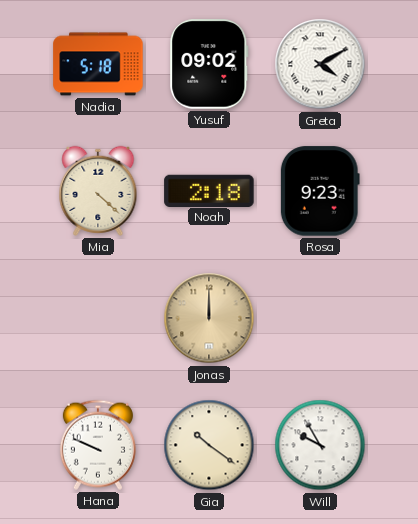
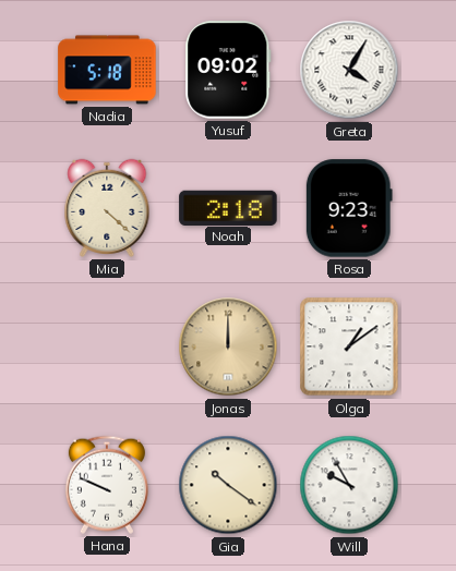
Greta: 4:10 -> 4:05
Olga: none -> 1:09
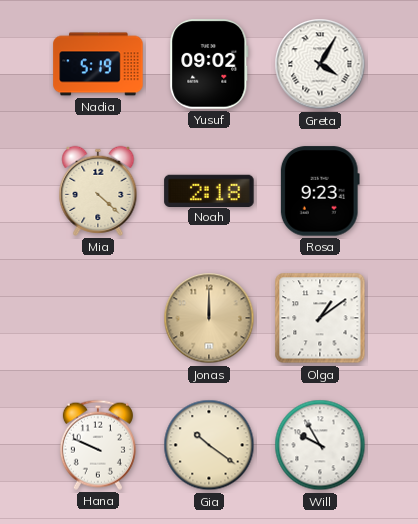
Nadia: 5:18 -> 5:19
